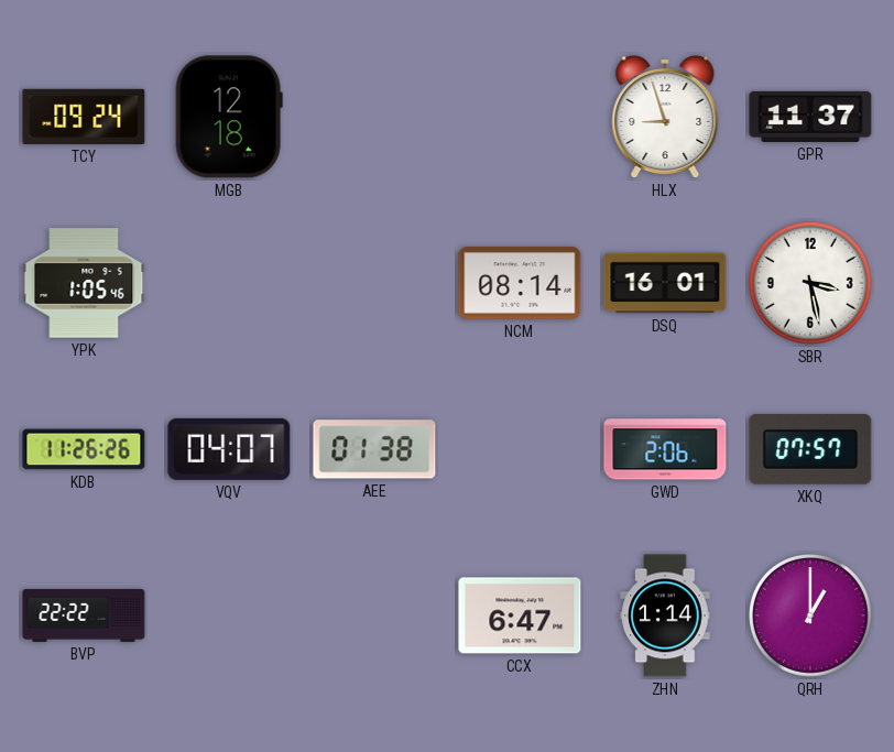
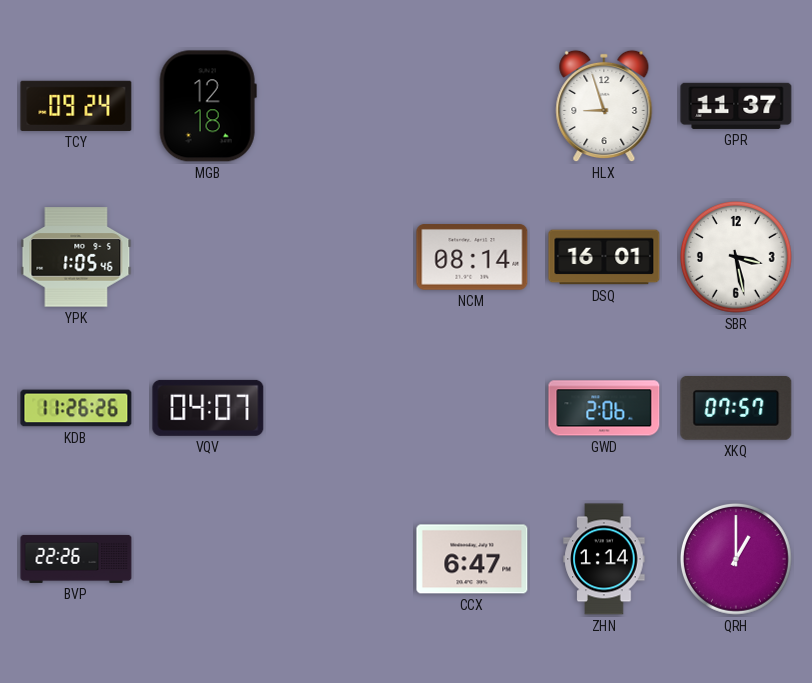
AEE: 01:38 -> none
BVP: 22:22 -> 22:26
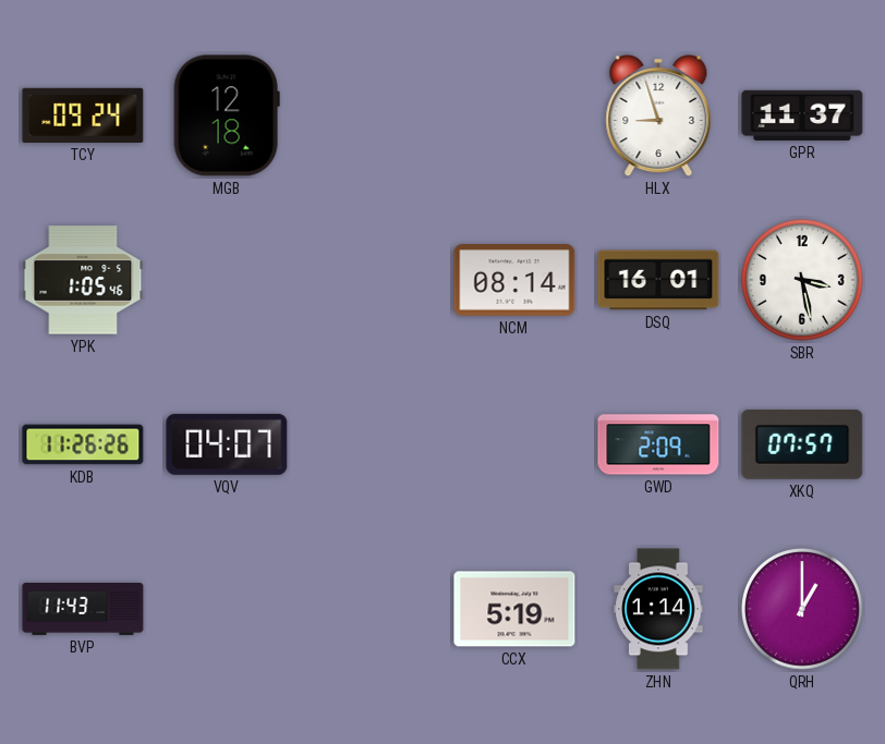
GWD: 2:06 -> 2:09
BVP: 22:26 -> 11:43
CCX: 6:47 -> 5:19
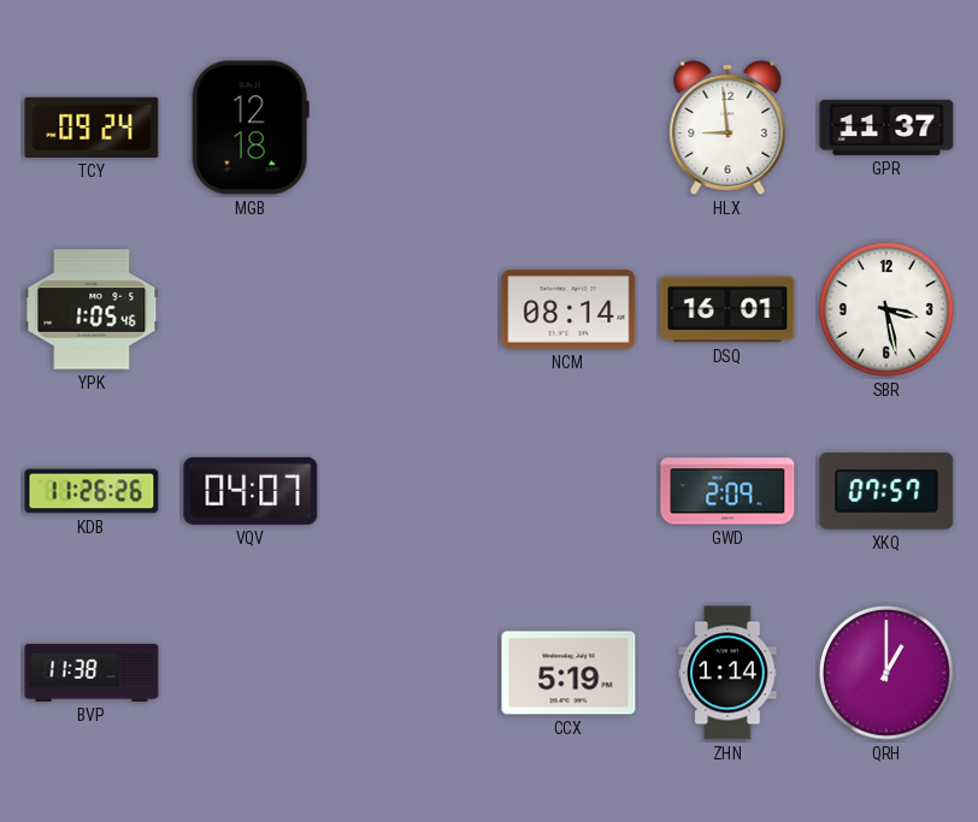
HLX: 8:57 -> 8:59
BVP: 11:43 -> 11:38
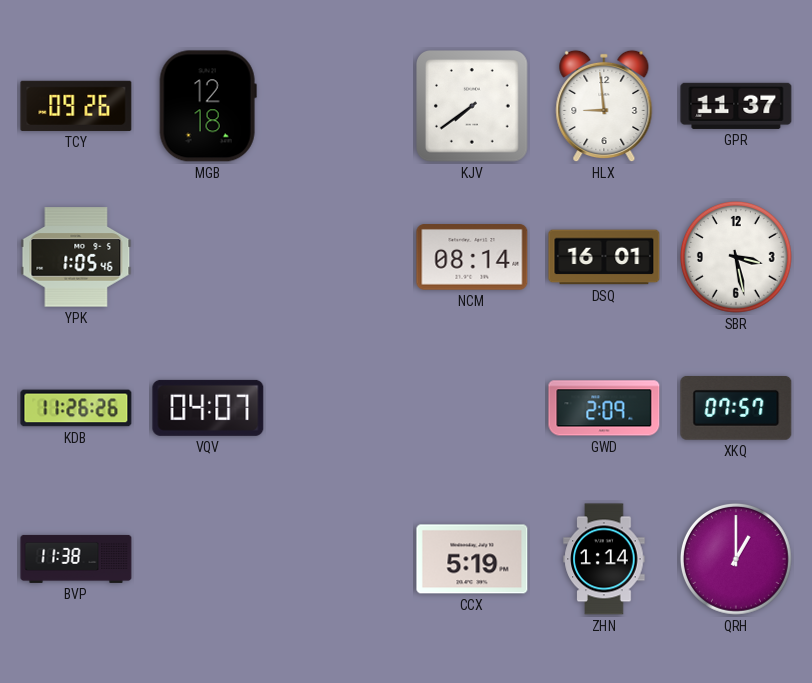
TCY: 09:24 -> 09:26
KJV: none -> 7:39
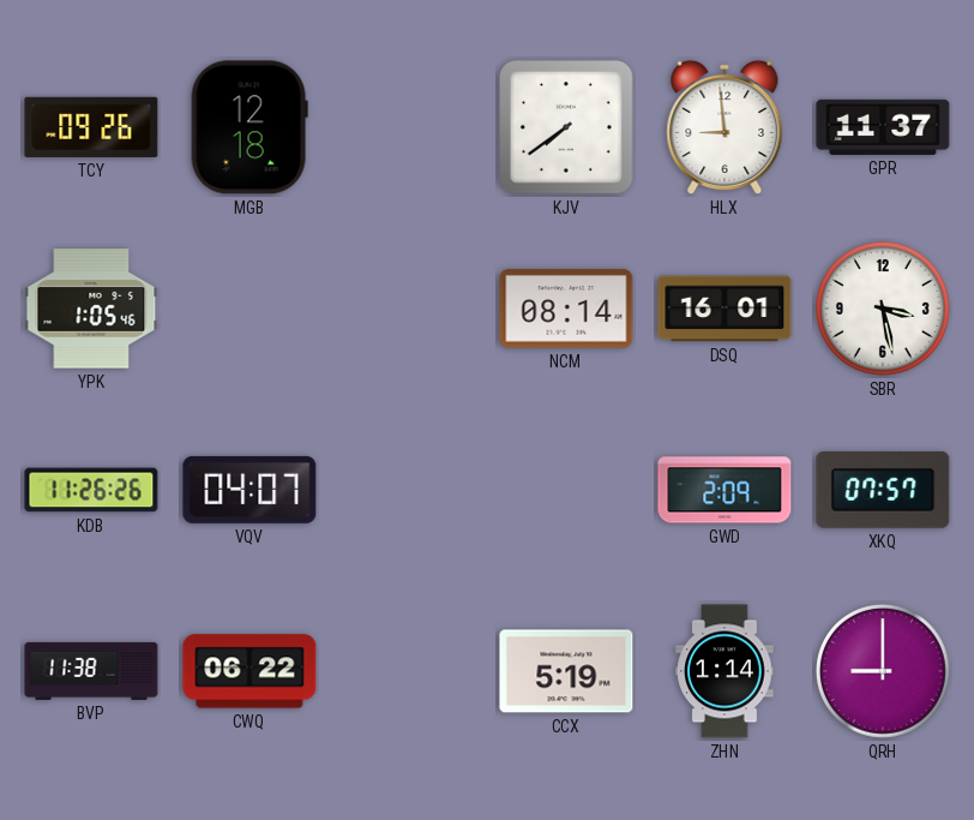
CWQ: none -> 06:22
QRH: 1:00 -> 9:00
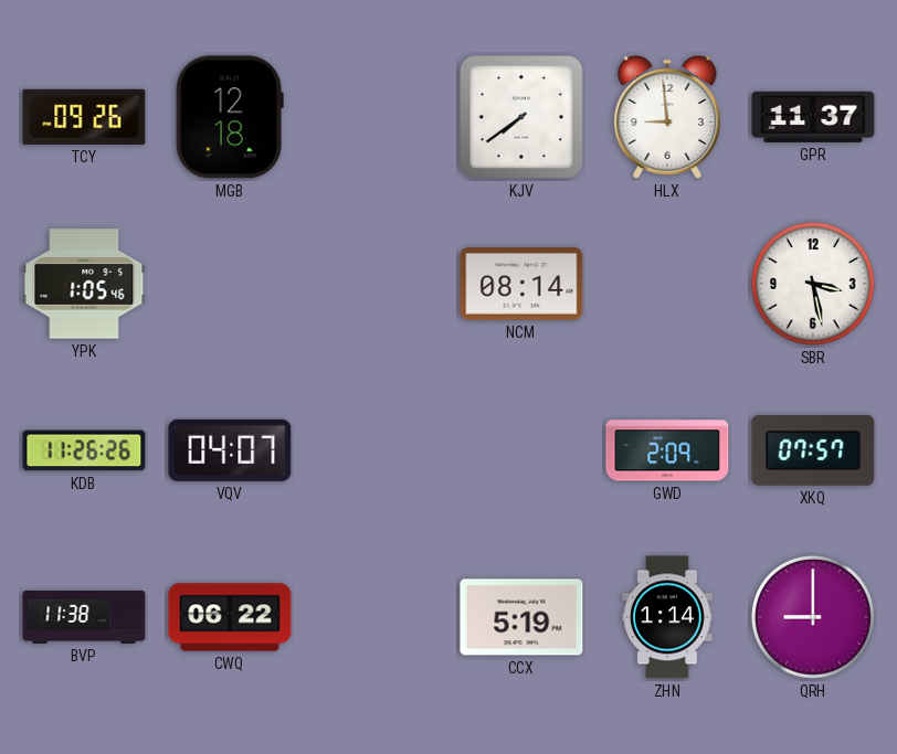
DSQ: 16:01 -> none
